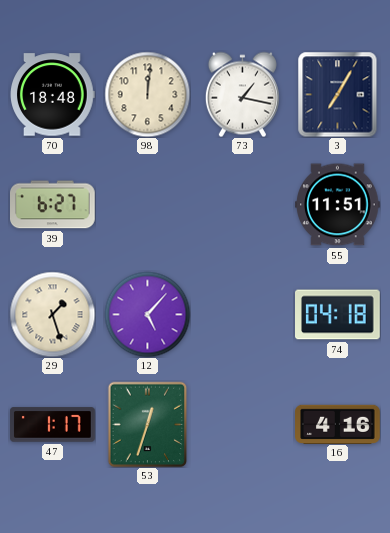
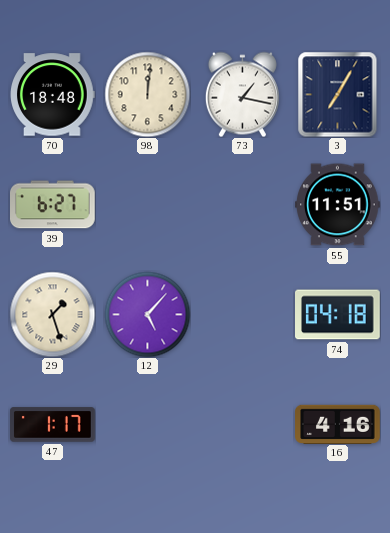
53: 12:33 -> none
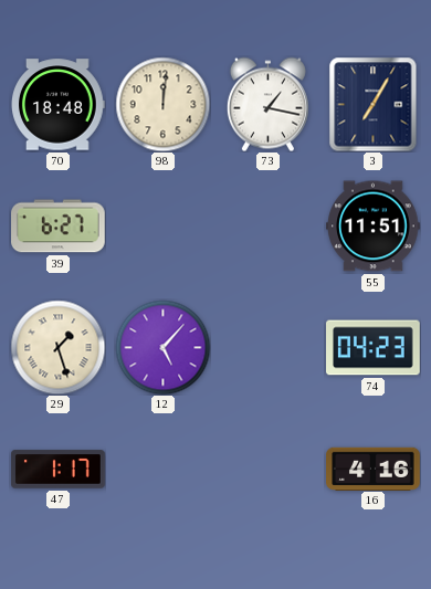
74: 04:18 -> 04:23
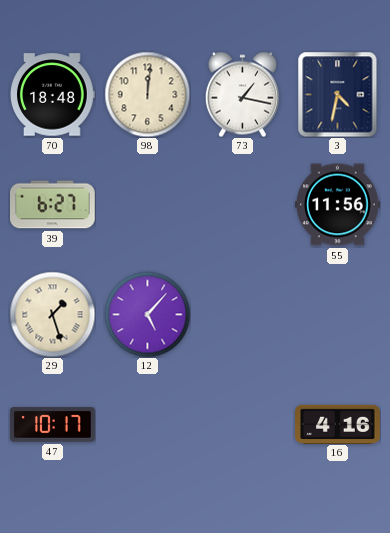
3: 7:05 -> 4:32
55: 11:51 -> 11:56
74: 04:23 -> none
47: 1:17 -> 10:17
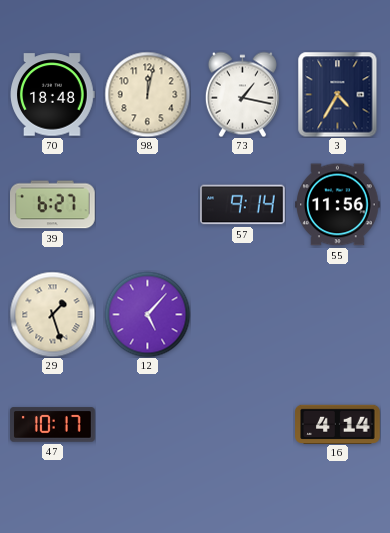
98: 12:01 -> 12:02
3: 4:32 -> 4:35
57: none -> 9:14
16: 4:16 -> 4:14
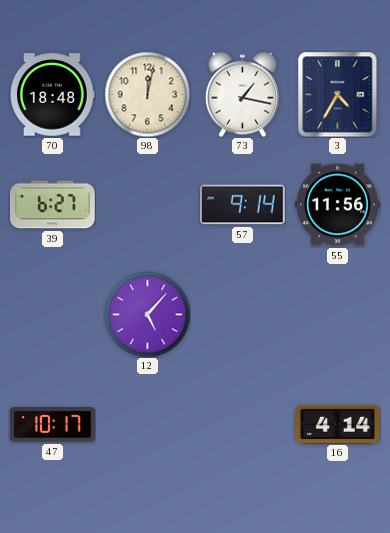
29: 1:27 -> none
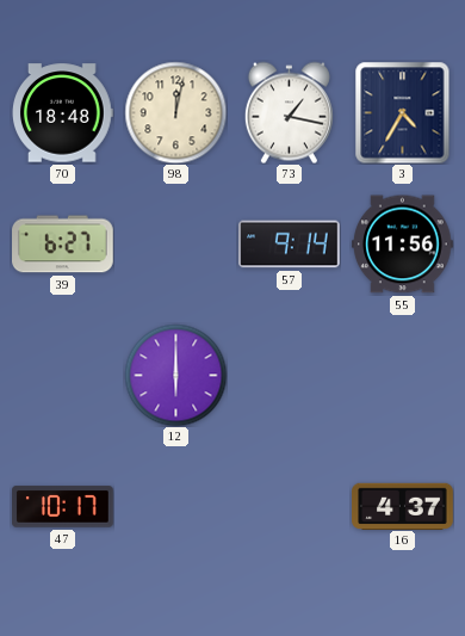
12: 5:07 -> 6:00
16: 4:14 -> 4:37
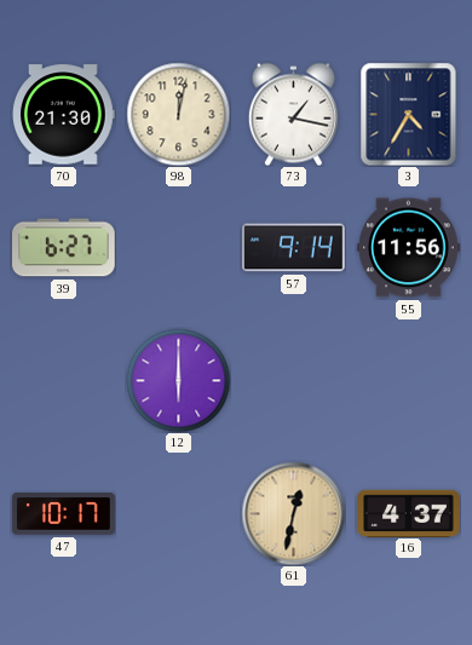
70: 18:48 -> 21:30
61: none -> 12:32
